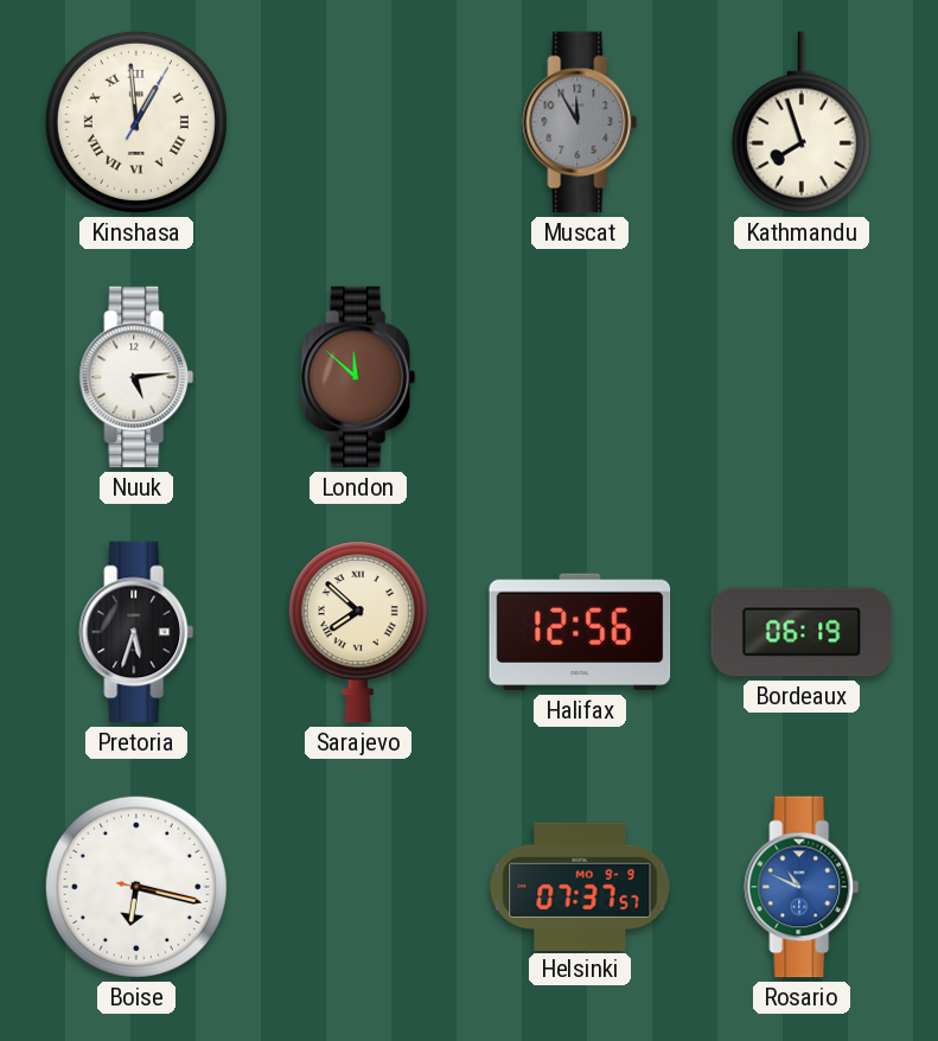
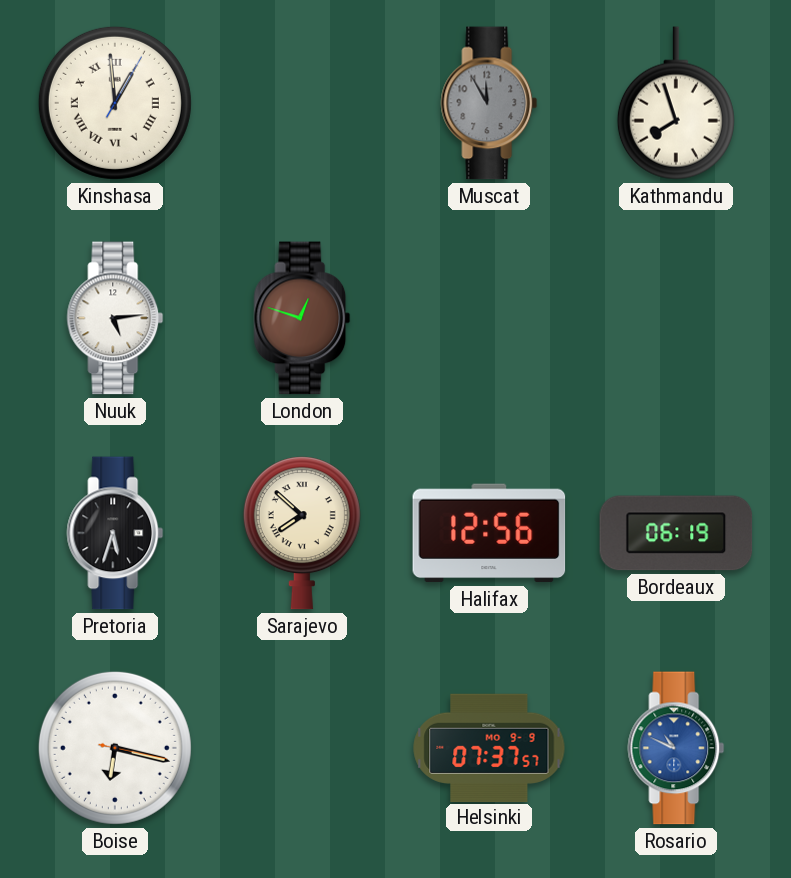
London: 11:52 -> 12:48
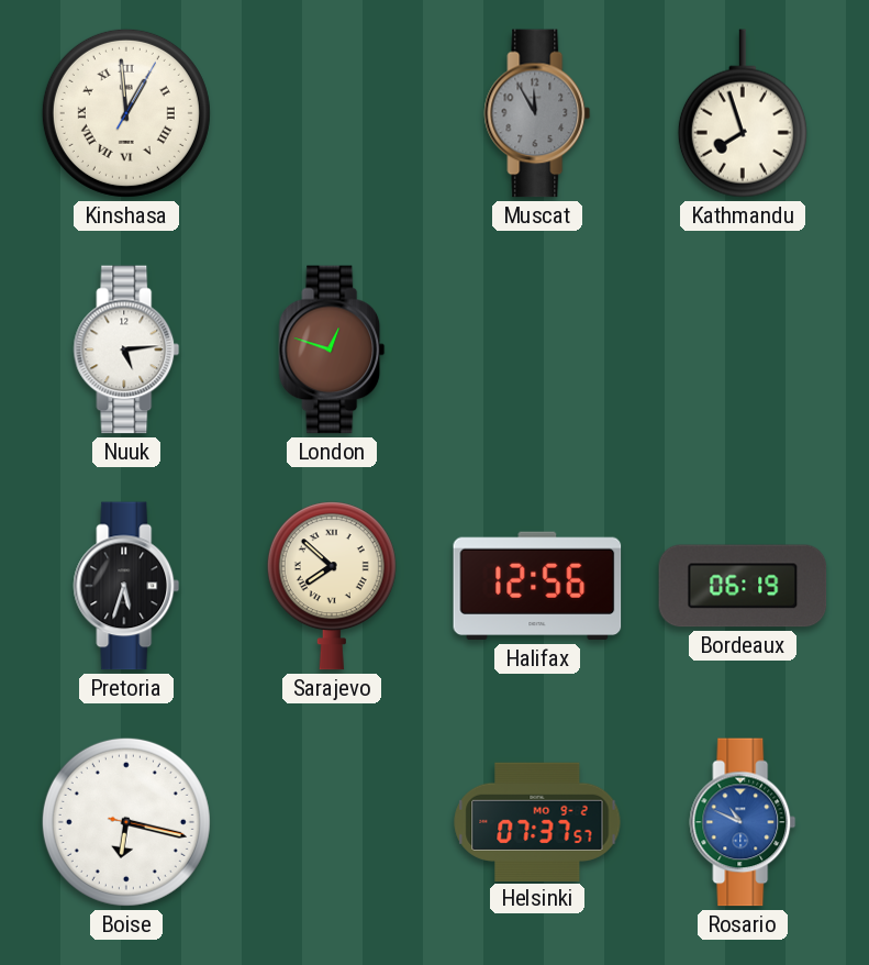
Helsinki date: MO 9-9 -> MO 9-2
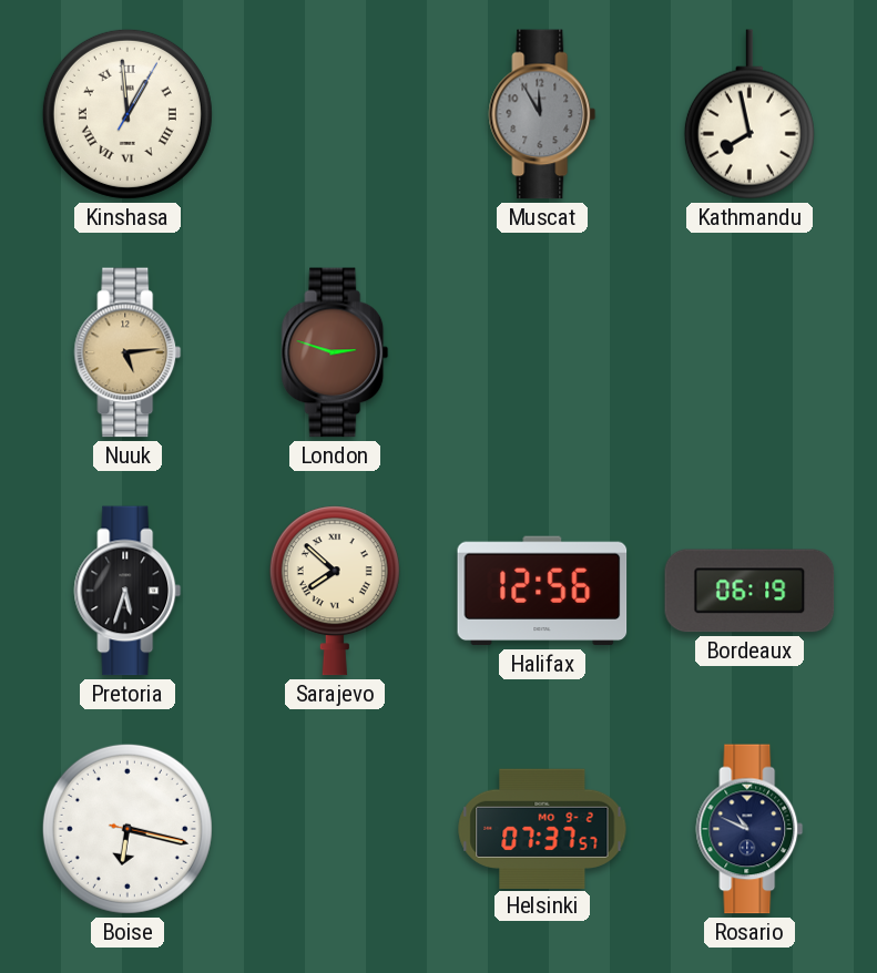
Kathmandu: 7:57 -> 7:58
Nuuk dial: white -> champagne
London: 12:48 -> 2:48
Rosario dial: blue -> navy
